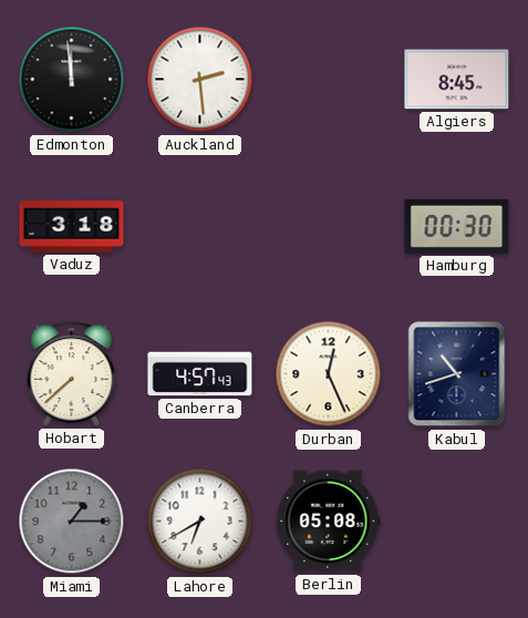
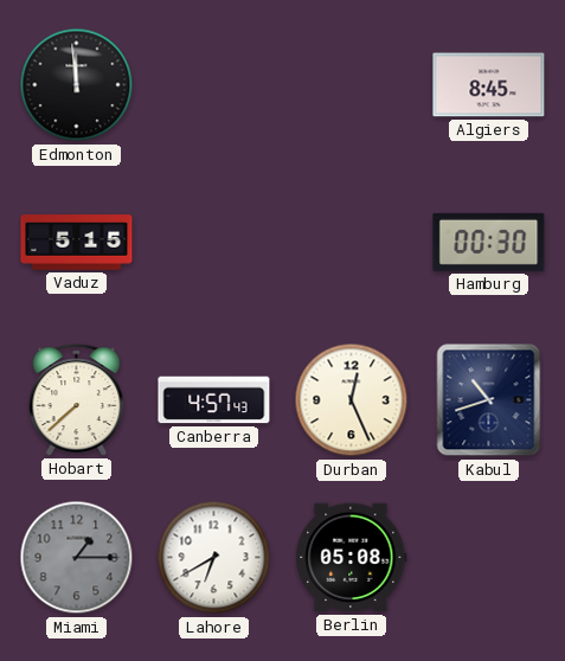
Auckland: 2:29 -> none
Vaduz: 3:18 -> 5:15
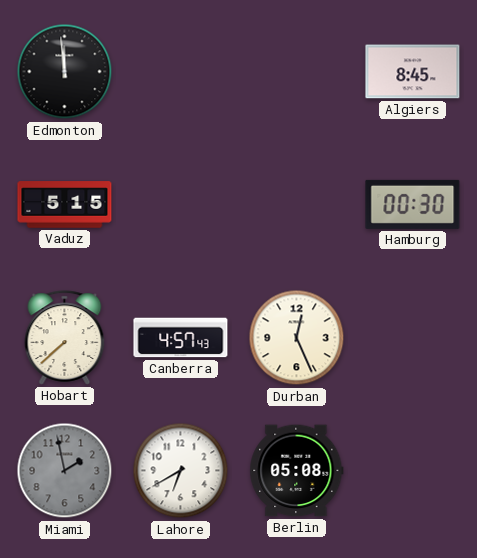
Kabul: 10:42 -> none
Miami: 1:15 -> 1:58
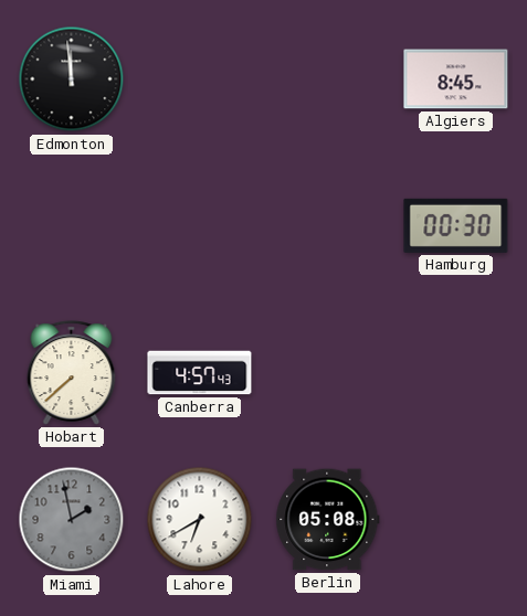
Vaduz: 5:15 -> none
Durban: 12:26 -> none
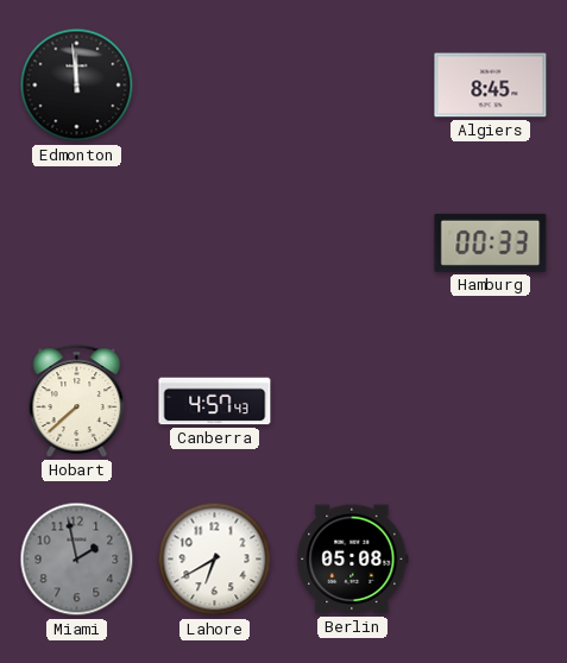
Hamburg: 00:30 -> 00:33
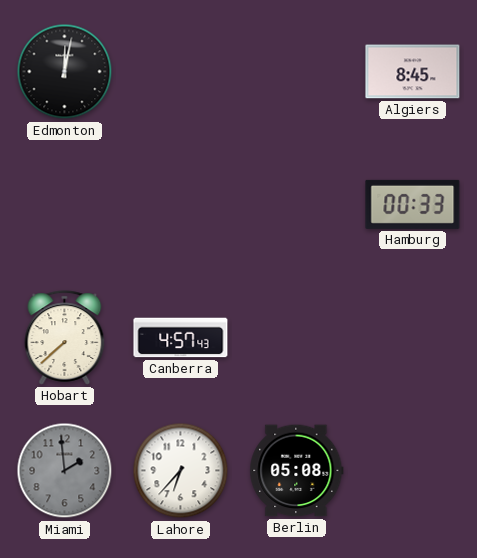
Edmonton: 11:59 -> 12:02
Miami: 1:58 -> 1:59
Lahore: 6:40 -> 6:37
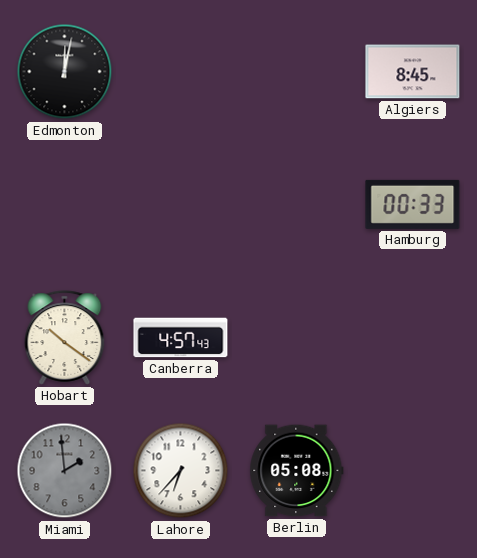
Hobart: 7:38 -> 10:21
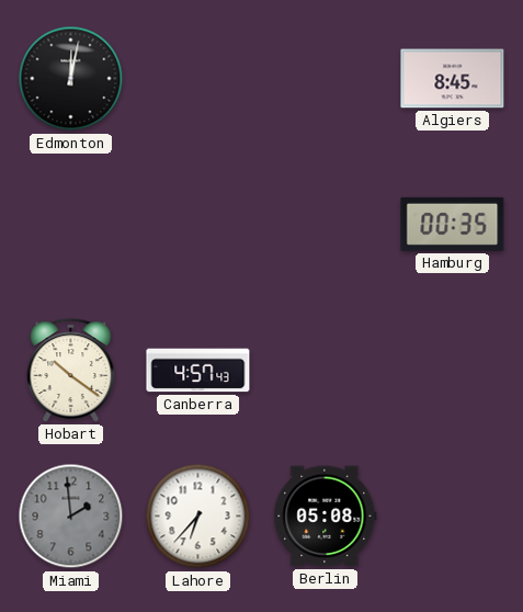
Hamburg: 00:33 -> 00:35
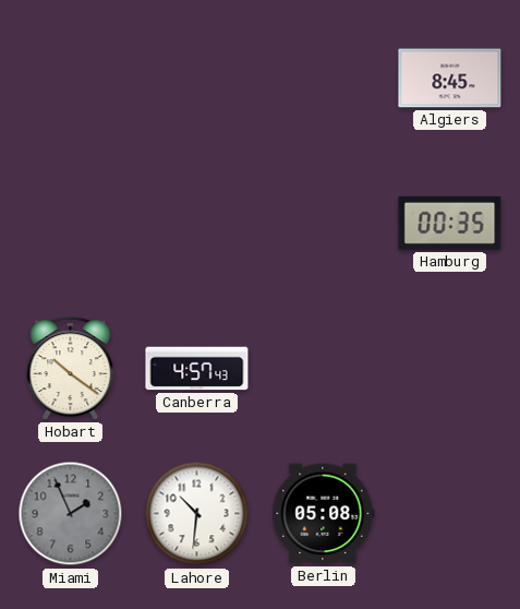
Edmonton: 12:02 -> none
Miami: 1:59 -> 1:56
Lahore: 6:37 -> 10:31
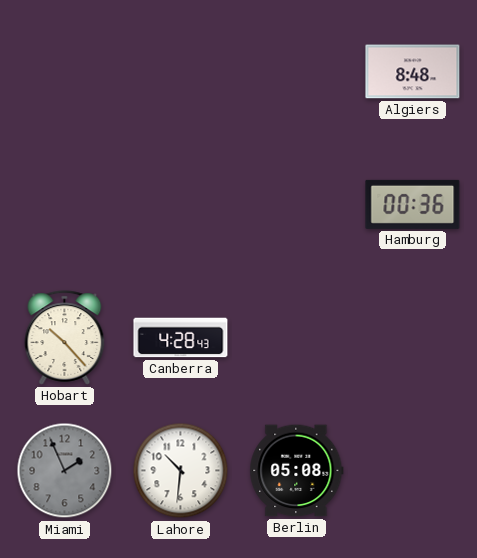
Algiers: 8:45 -> 8:48
Hamburg: 00:35 -> 00:36
Hobart: 10:21 -> 10:23
Canberra: 4:57 -> 4:28
